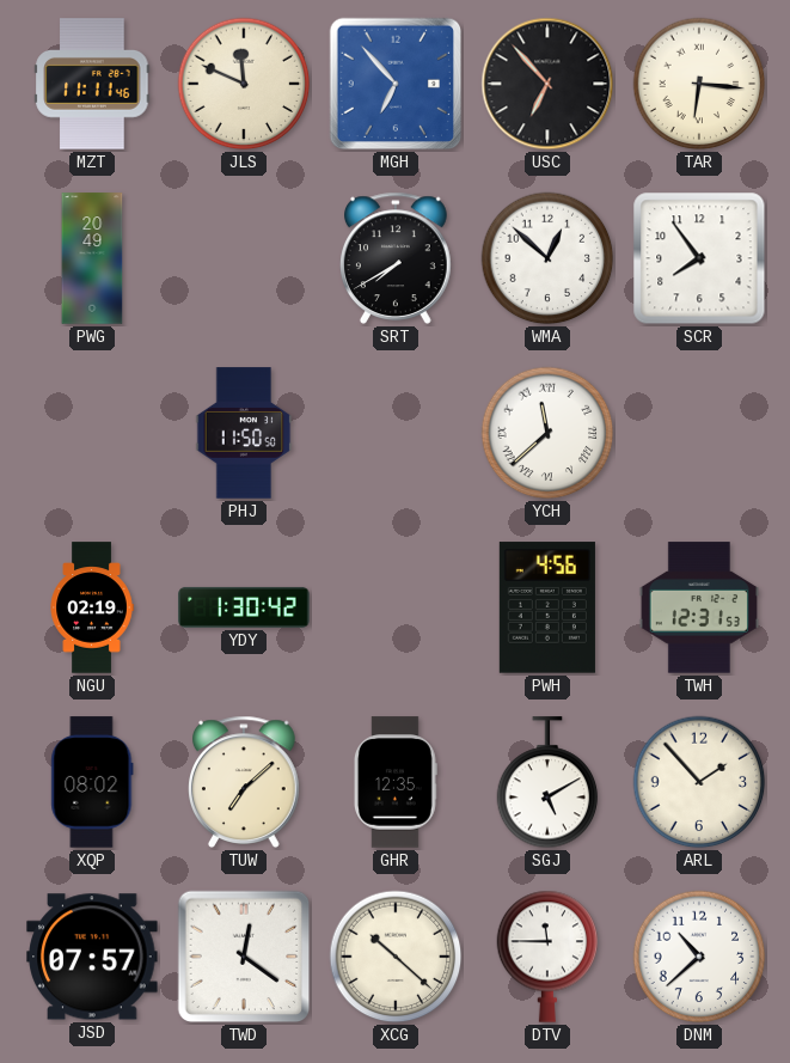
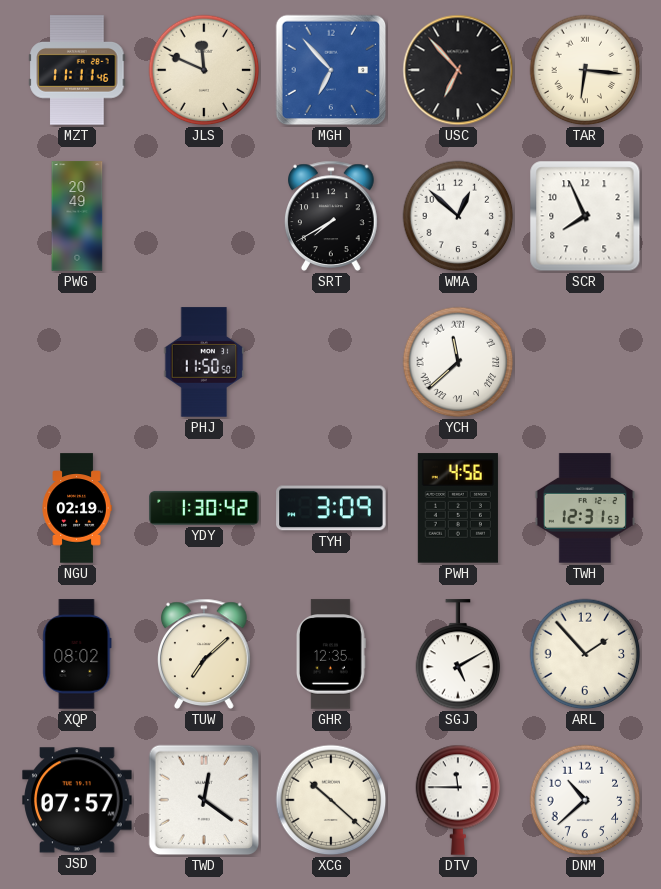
SCR: 7:54 -> 7:56
TYH: none -> 3:09
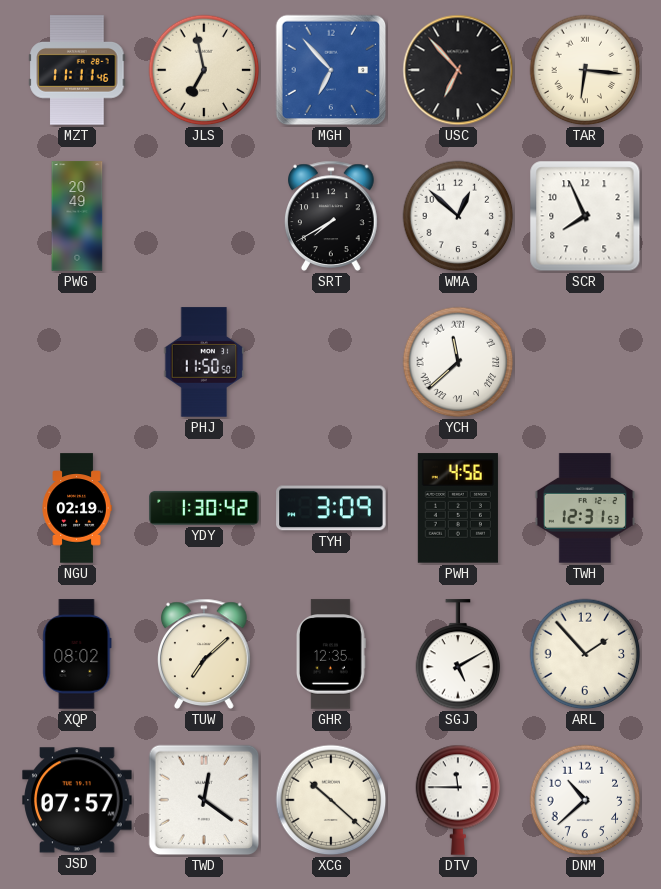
JLS: 11:49 -> 6:58
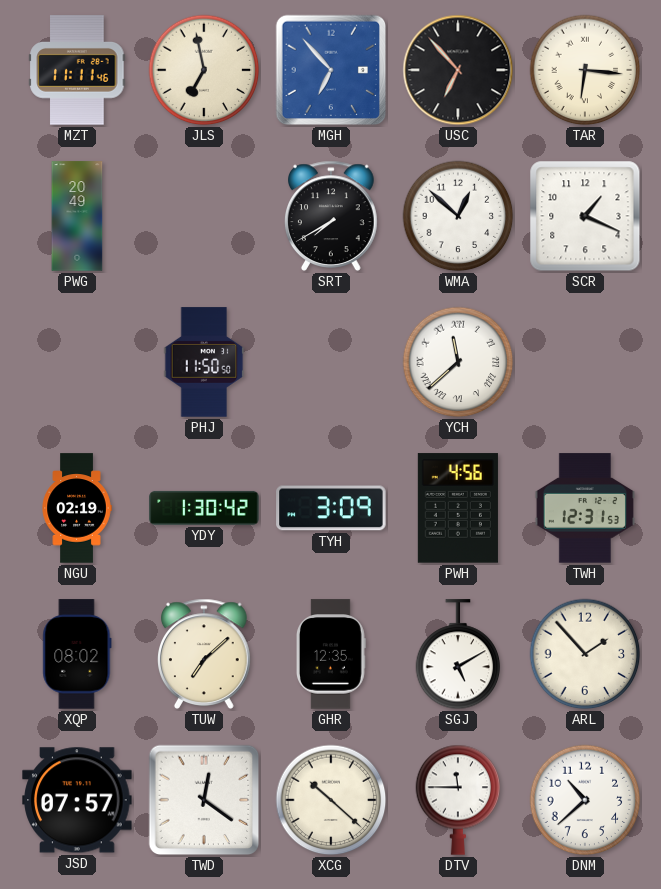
SCR: 7:56 -> 1:19
